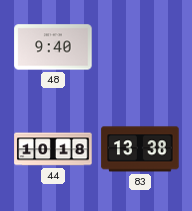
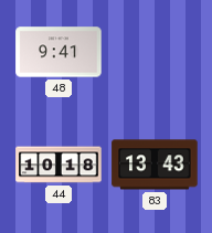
48: 9:40 -> 9:41
83: 13:38 -> 13:43
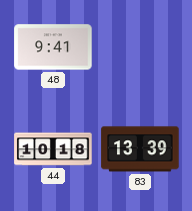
83: 13:43 -> 13:39
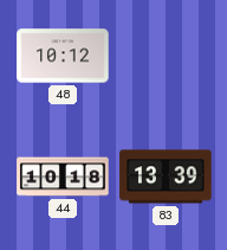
48: 9:41 -> 10:12
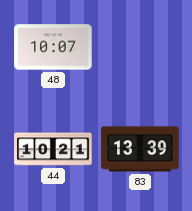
48: 10:12 -> 10:07
44: 10:18 -> 10:21
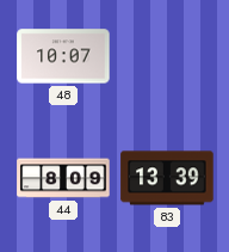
44: 10:21 -> 8:09
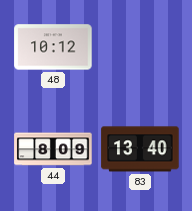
48: 10:07 -> 10:12
83: 13:39 -> 13:40
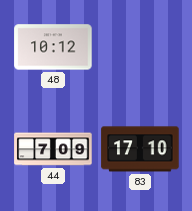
44: 8:09 -> 7:09
83: 13:40 -> 17:10
